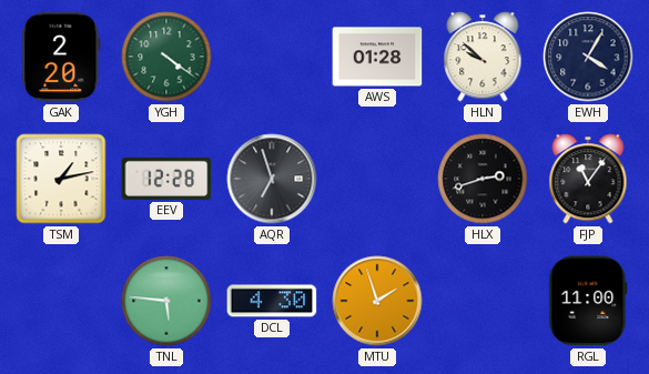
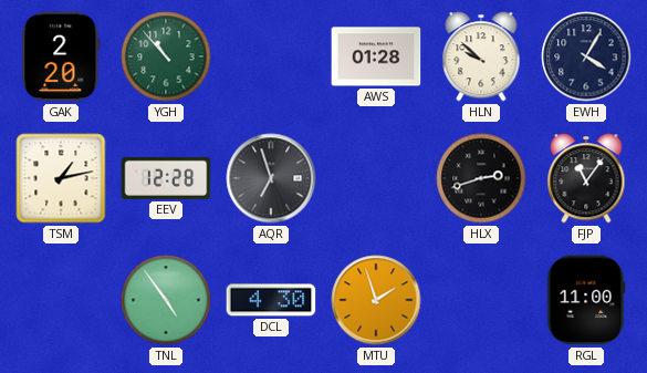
YGH: 4:21 -> 10:53
TNL: 5:46 -> 4:54
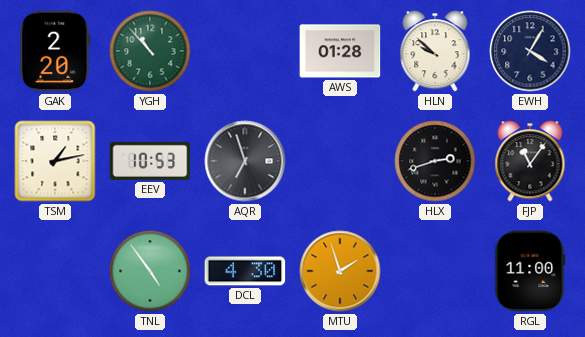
EEV: 12:28 -> 10:53
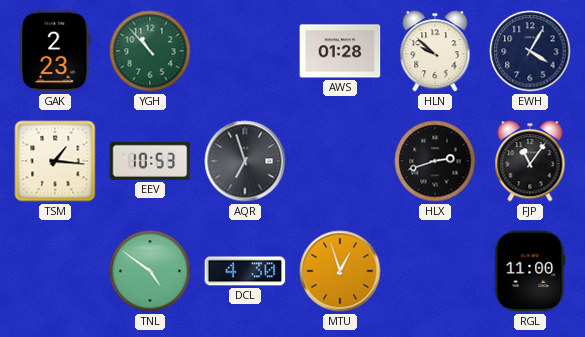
GAK: 2:20 -> 2:23
TSM: 1:13 -> 1:16
TNL: 4:54 -> 4:51
MTU: 1:57 -> 12:57
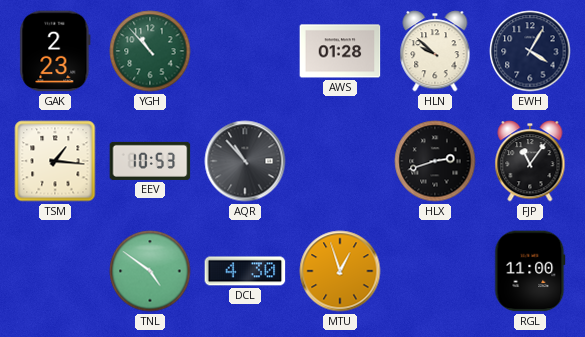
AQR: 6:57 -> 10:53
